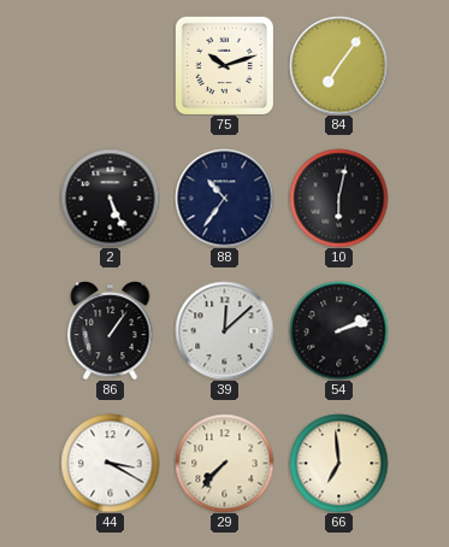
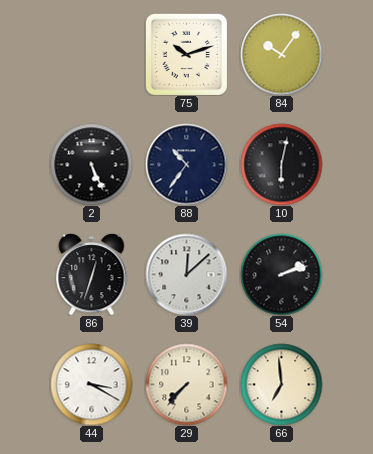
84: 7:06 -> 10:06
86: 1:06 -> 12:33
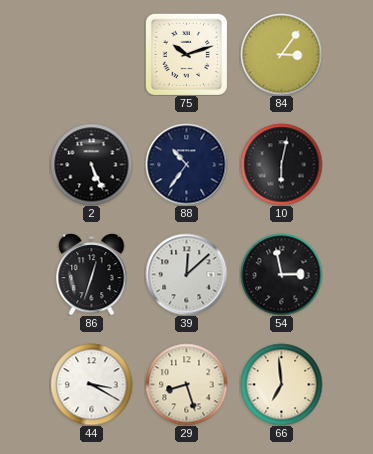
84: 10:06 -> 3:06
54: 2:12 -> 2:58
29: 7:37 -> 8:27
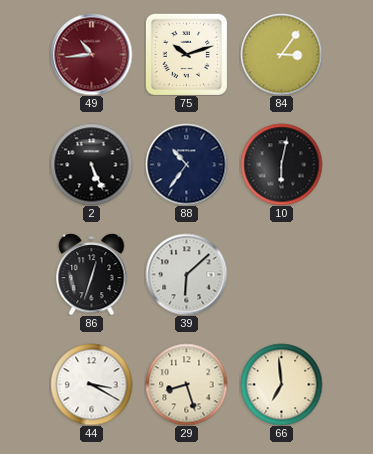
49: none -> 10:44
39: 12:08 -> 6:08
54: 2:58 -> none
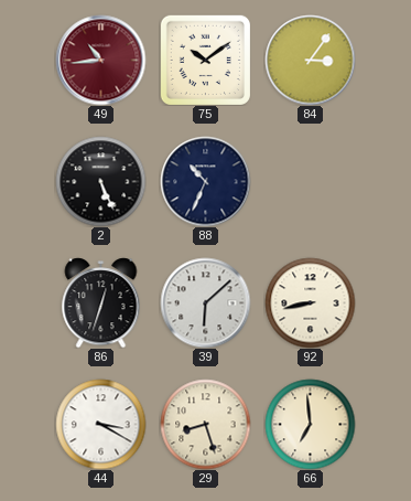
75: 10:12 -> 10:09
88: 10:36 -> 10:34
10: 6:02 -> none
92: none -> 8:43
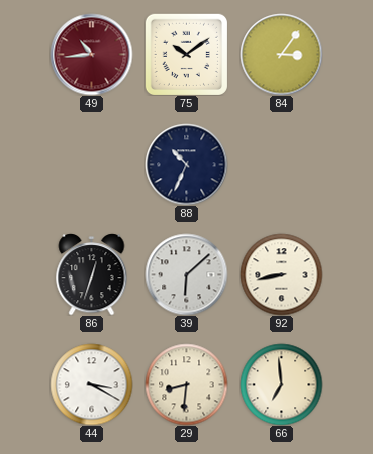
2: 5:26 -> none
29: 8:27 -> 8:31
